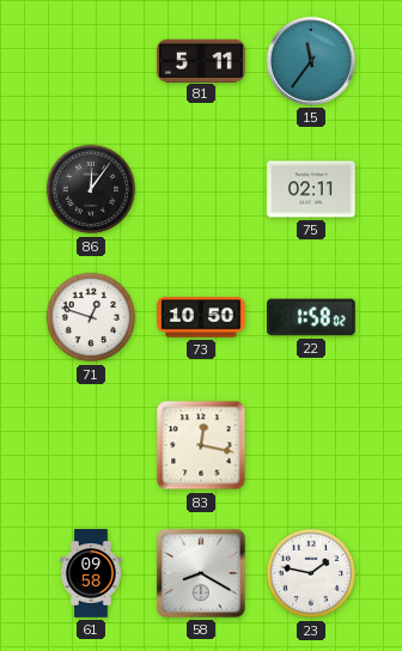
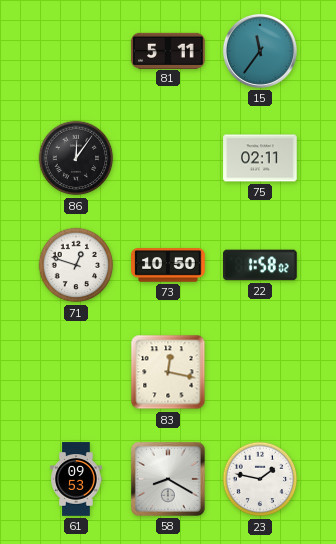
61: 09:58 -> 09:53
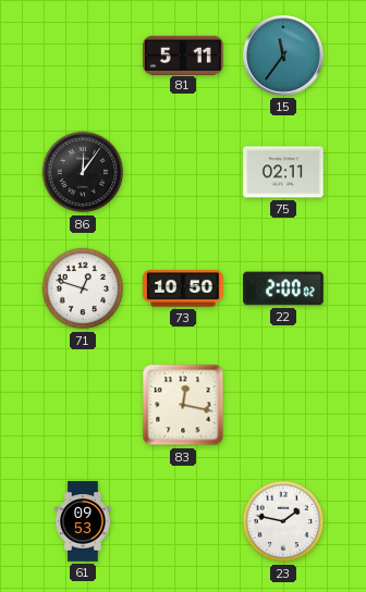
22: 1:58 -> 2:00
58: 8:20 -> none
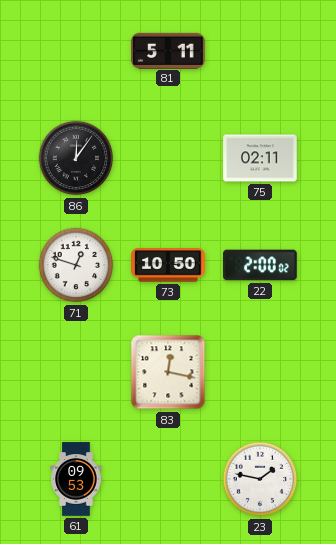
15: 11:36 -> none
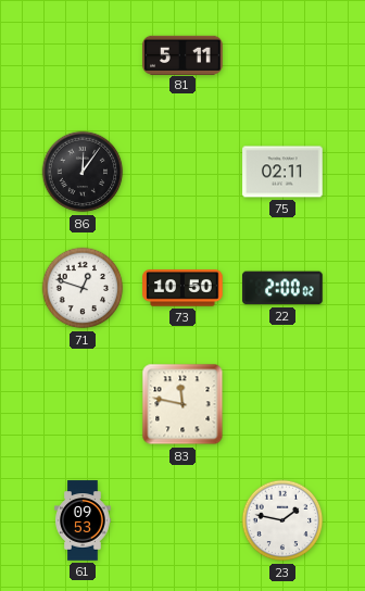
83: 12:17 -> 11:47
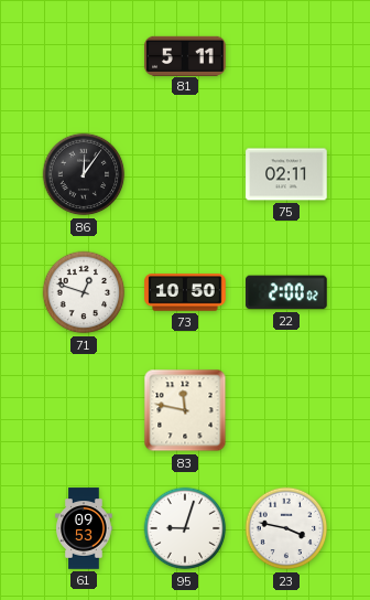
95: none -> 9:03
23: 1:47 -> 3:47
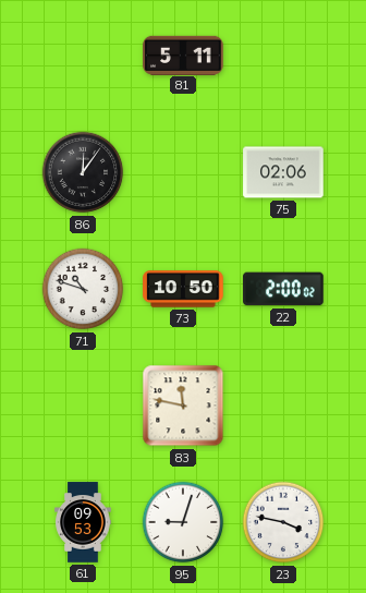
75: 02:11 -> 02:06
71: 12:48 -> 10:48
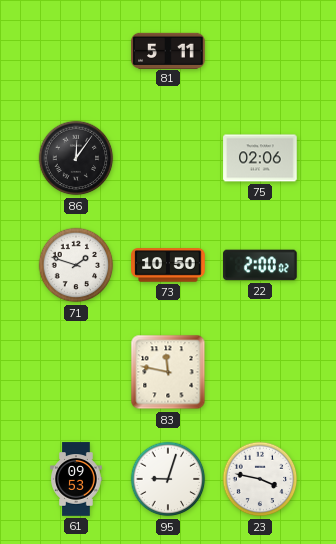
71: 10:48 -> 1:48
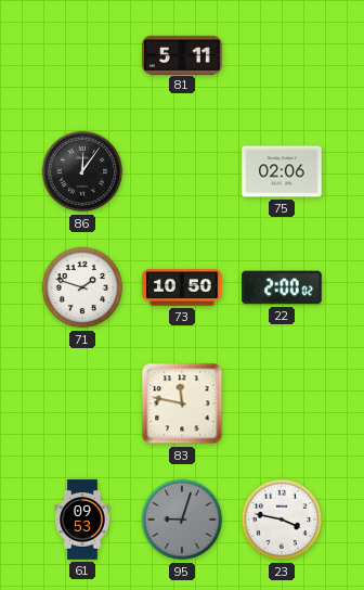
95 dial: white -> grey
